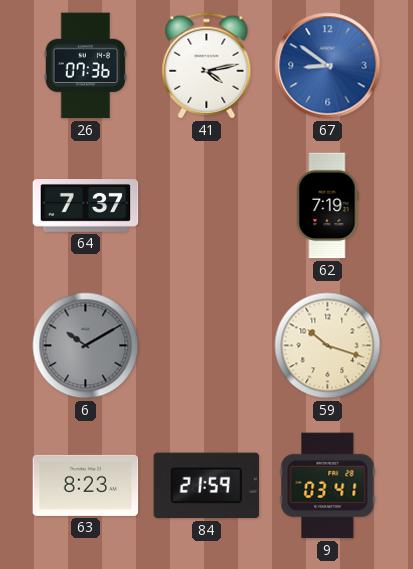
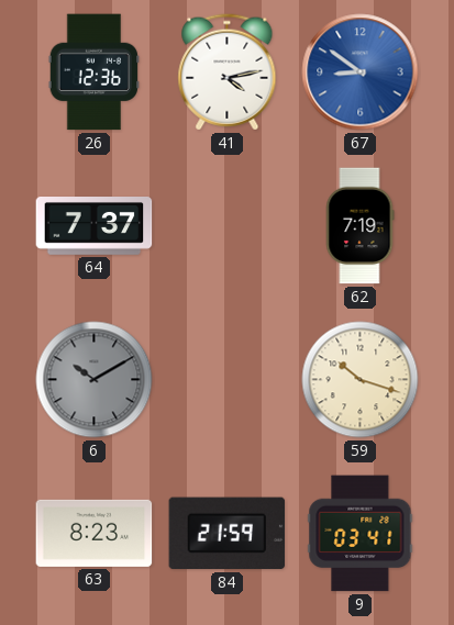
26: 07:36 -> 12:36
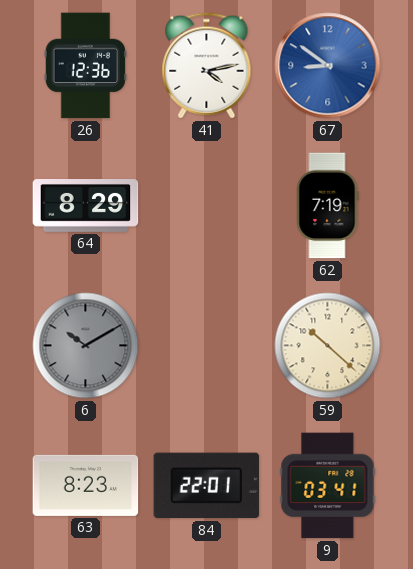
64: 7:37 -> 8:29
59: 10:18 -> 10:22
84: 21:59 -> 22:01
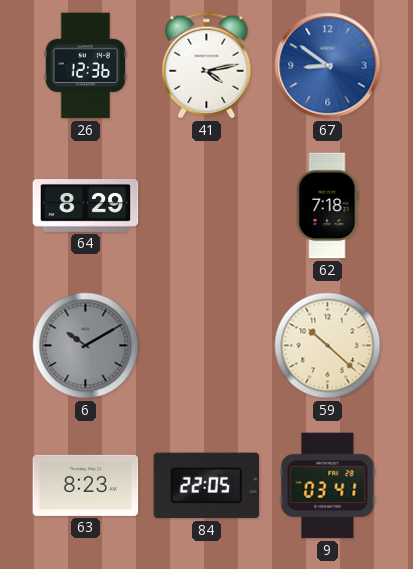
62: 7:19 -> 7:18
84: 22:01 -> 22:05
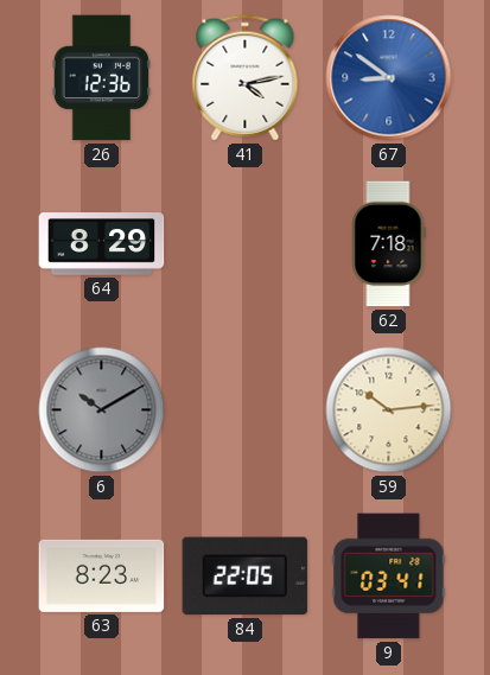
59: 10:22 -> 10:14
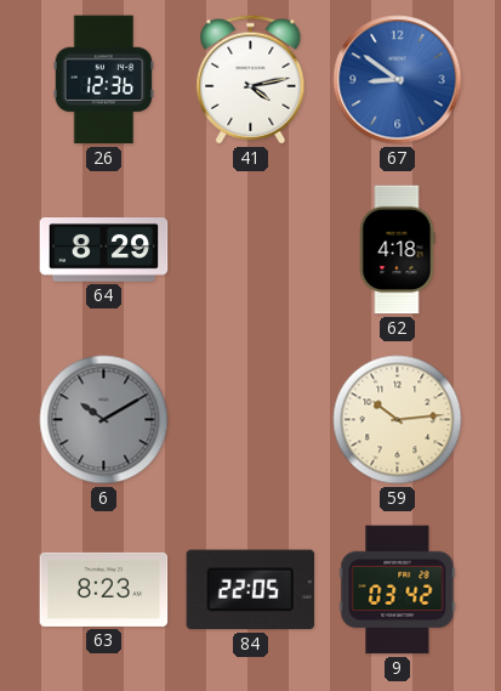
62: 7:18 -> 4:18
9: 03:41 -> 03:42
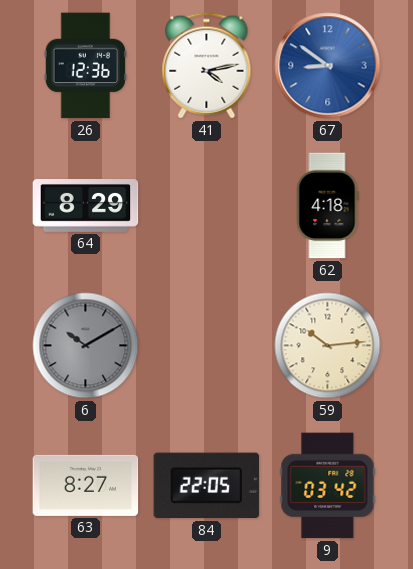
63: 8:23 -> 8:27
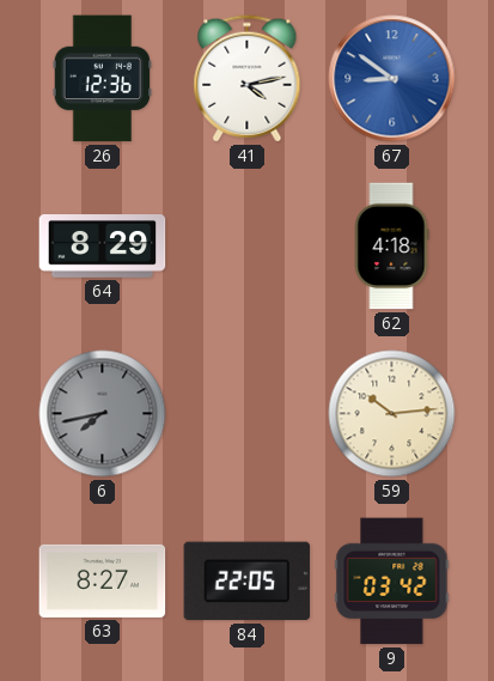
6: 10:10 -> 7:43
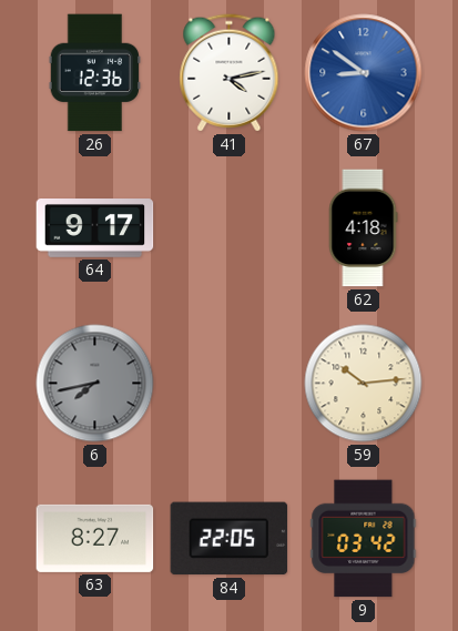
64: 8:29 -> 9:17
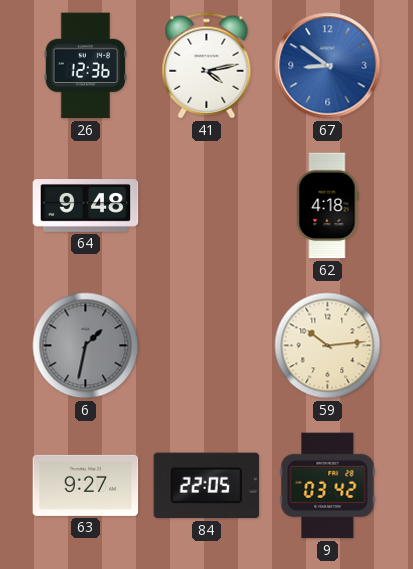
64: 9:17 -> 9:48
6: 7:43 -> 1:32
63: 8:27 -> 9:27
